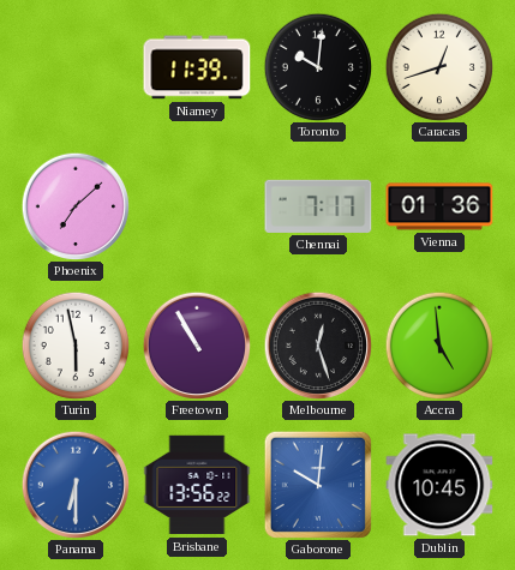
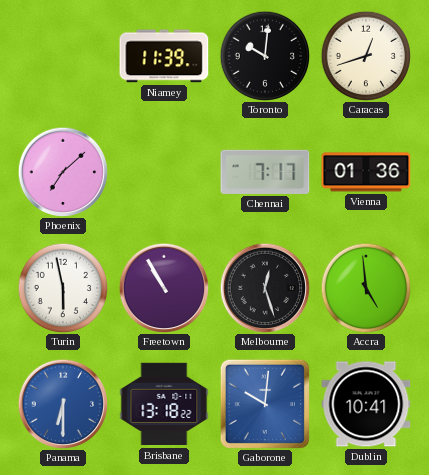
Brisbane: 13:56 -> 13:18
Dublin: 10:45 -> 10:41
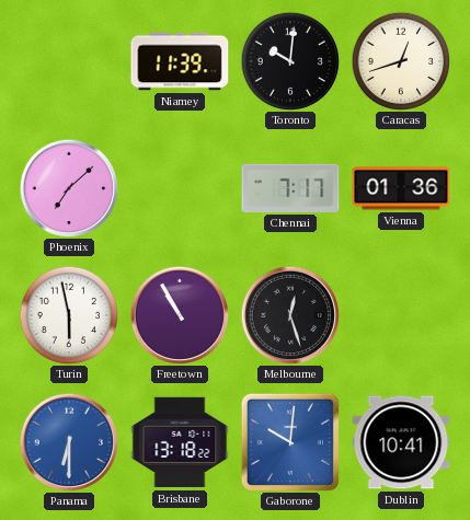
Accra: 4:59 -> none
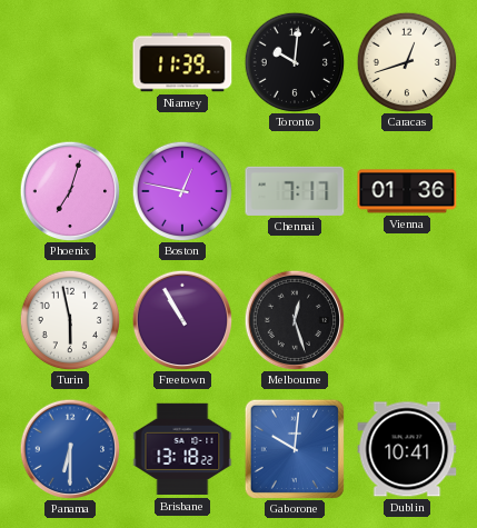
Phoenix: 7:08 -> 7:03
Boston: none -> 12:47
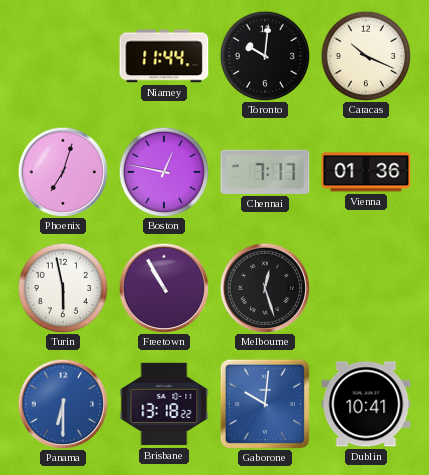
Niamey: 11:39 -> 11:44
Caracas: 12:42 -> 10:19
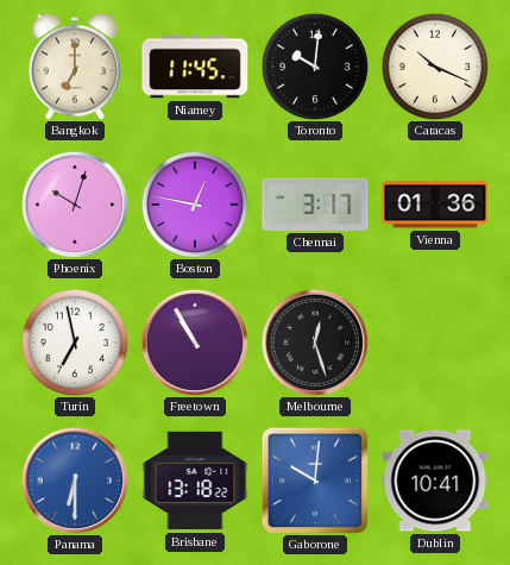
Bangkok: none -> 7:00
Niamey: 11:44 -> 11:45
Phoenix: 7:03 -> 10:03
Chennai: 7:17 -> 3:17
Turin: 5:58 -> 6:58
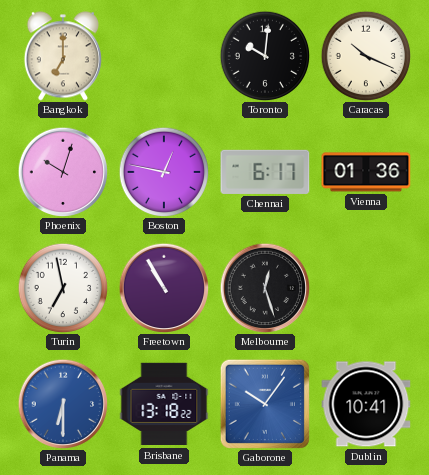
Niamey: 11:45 -> none
Chennai: 3:17 -> 6:17
Gaborone: 10:01 -> 10:06
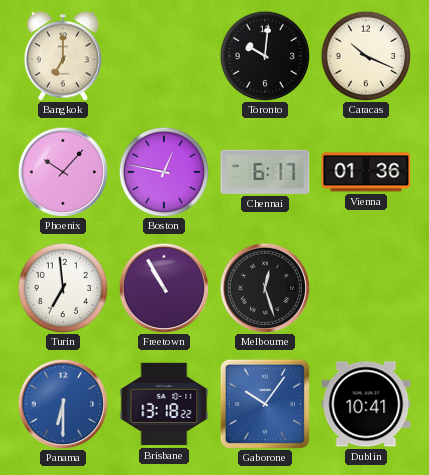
Phoenix: 10:03 -> 10:07
Turin: 6:58 -> 6:59
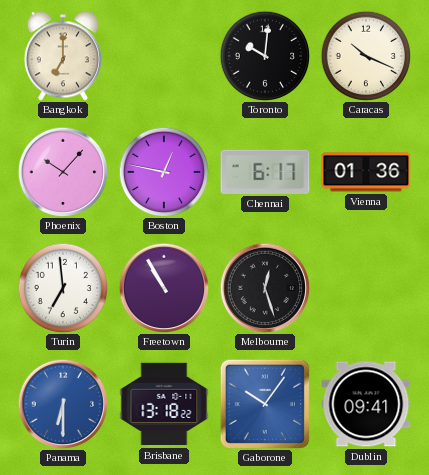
Dublin: 10:41 -> 09:41
